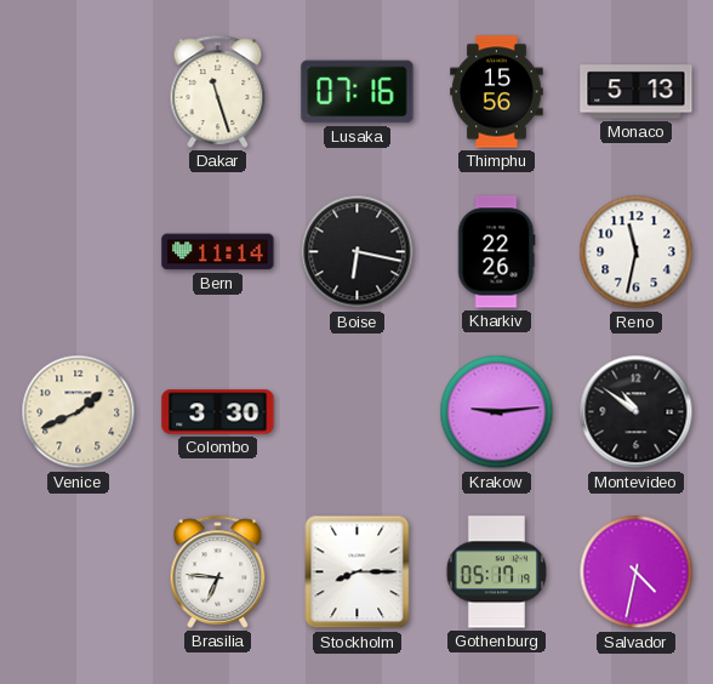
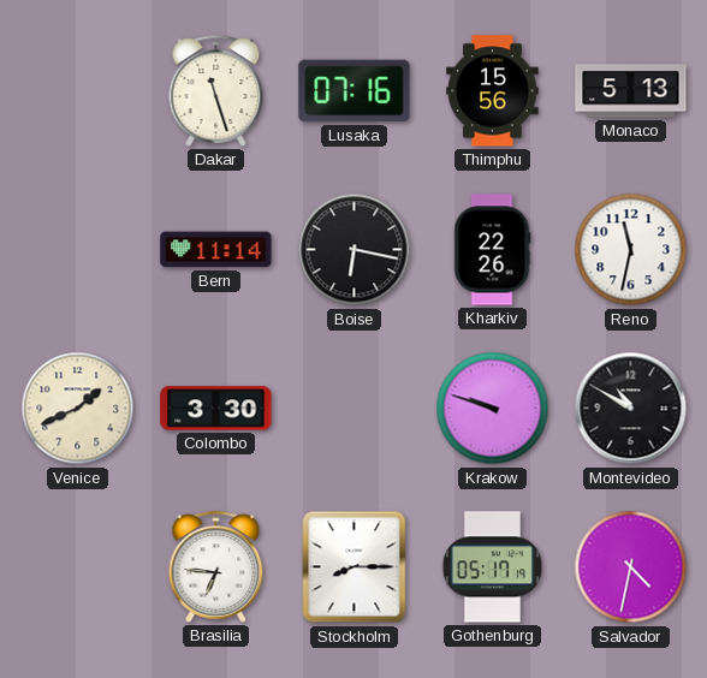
Krakow: 9:14 -> 9:48
Montevideo: 10:51 -> 10:50
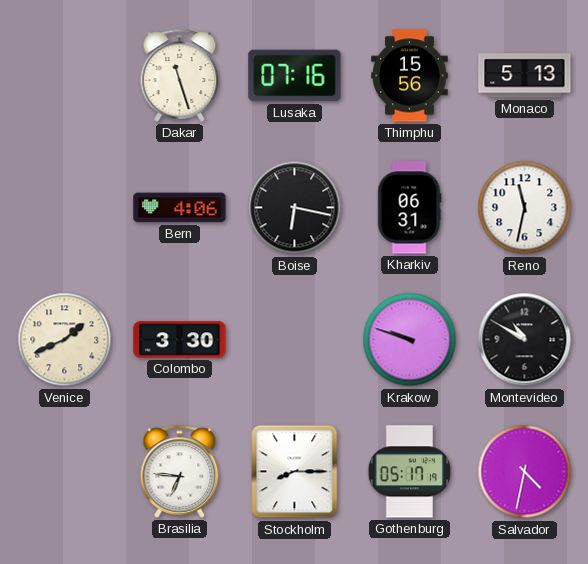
Bern: 11:14 -> 4:06
Kharkiv: 22:26 -> 06:31
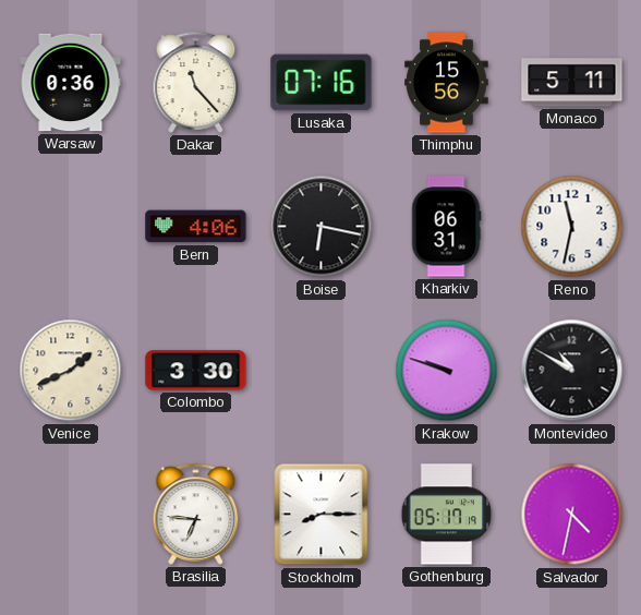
Warsaw: none -> 0:36
Dakar: 11:27 -> 11:23
Monaco: 5:13 -> 5:11
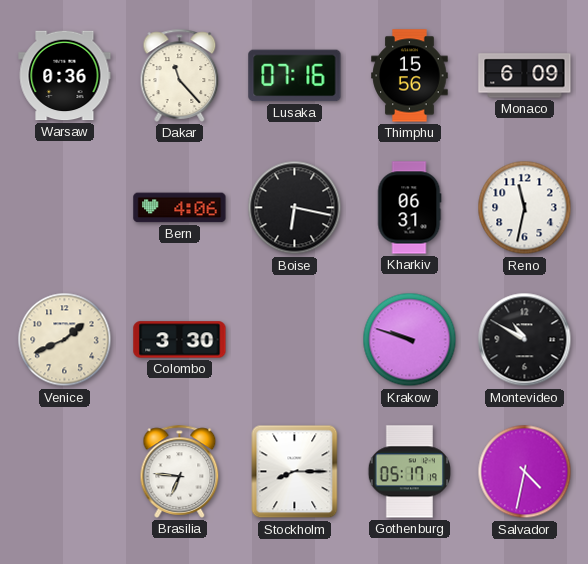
Monaco: 5:11 -> 6:09
